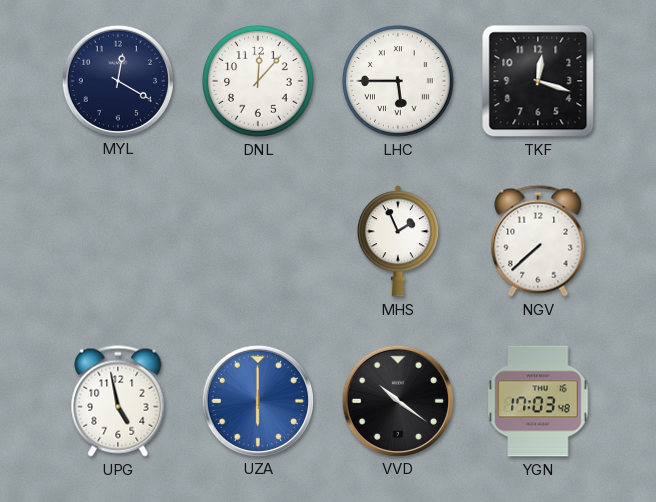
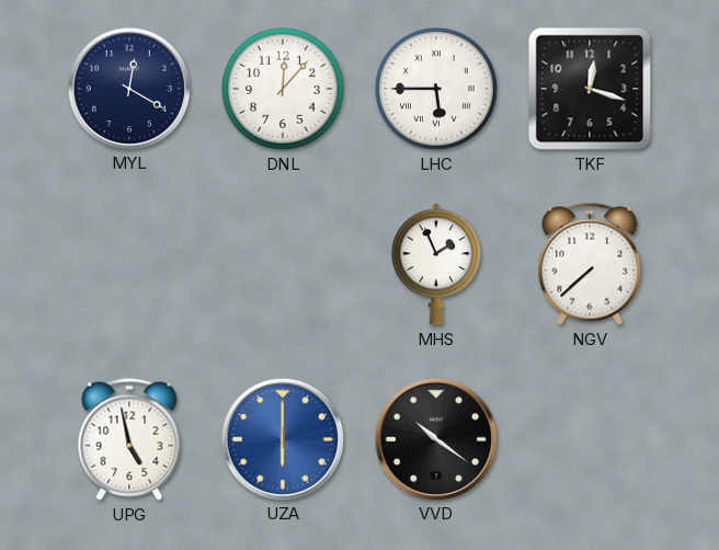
YGN: 17:03 -> none
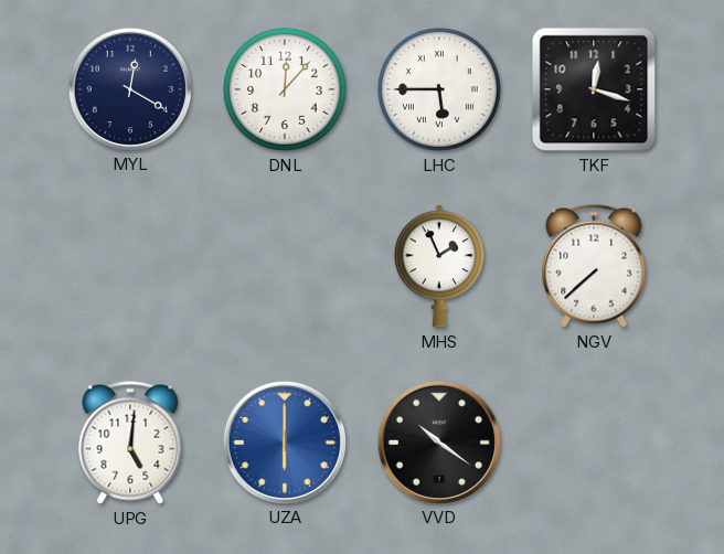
UPG: 4:58 -> 5:01
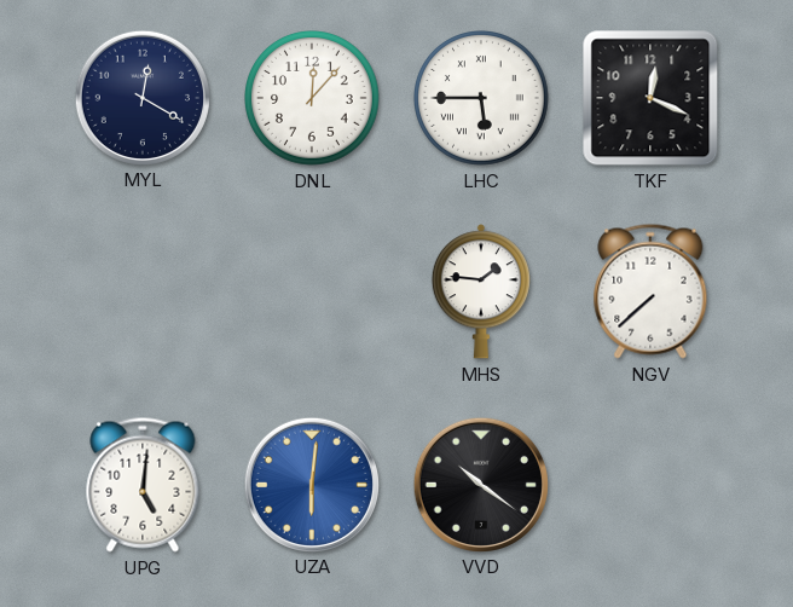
TKF: 12:18 -> 12:19
MHS: 1:56 -> 1:46
UZA: 6:00 -> 6:01
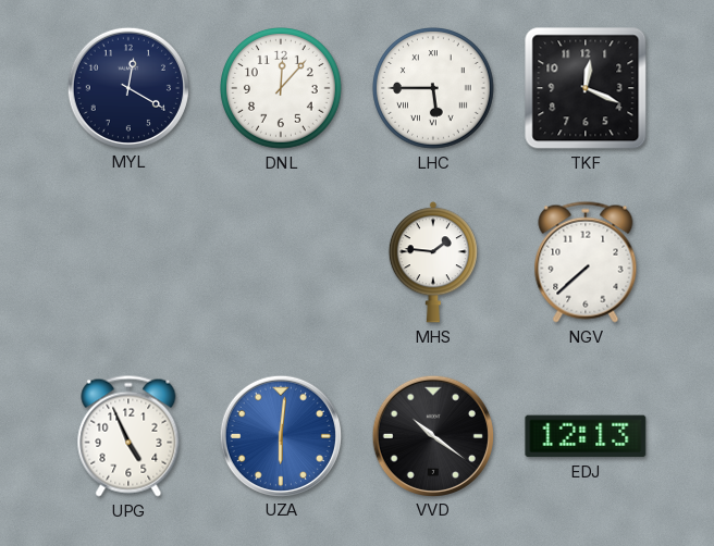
UPG: 5:01 -> 4:56
EDJ: none -> 12:13
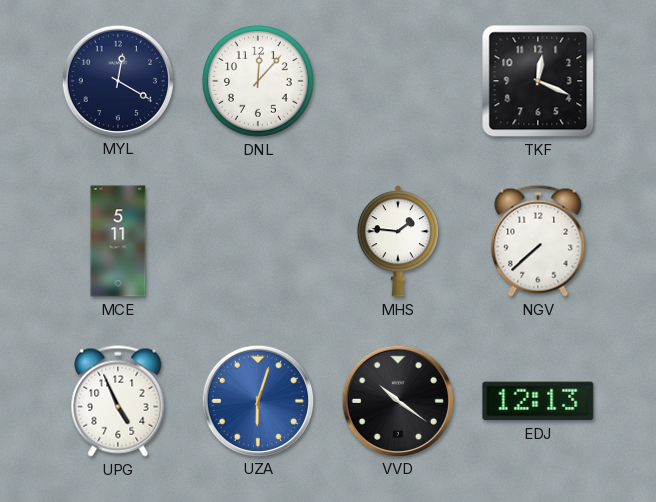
LHC: 5:45 -> none
MCE: none -> 5:11
UZA: 6:01 -> 6:03
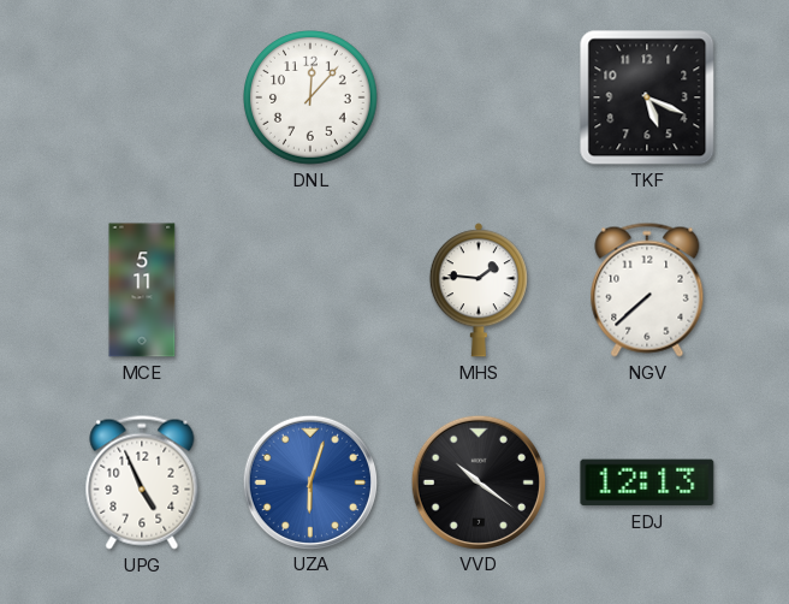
MYL: 12:20 -> none
TKF: 12:19 -> 5:19
